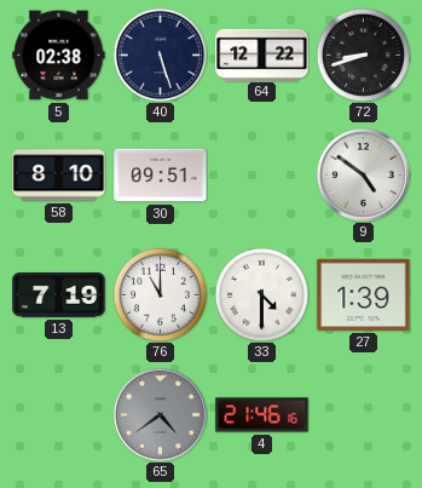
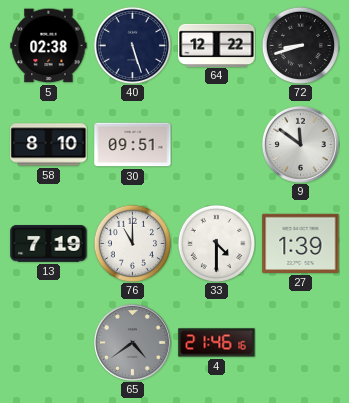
9: 4:51 -> 11:51
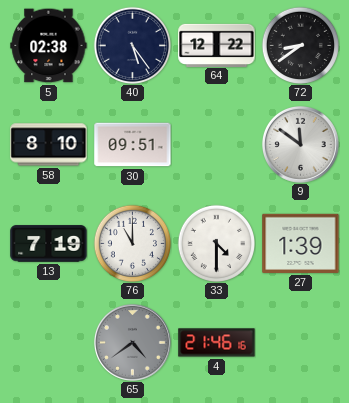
40: 5:27 -> 5:24
72: 8:42 -> 8:39
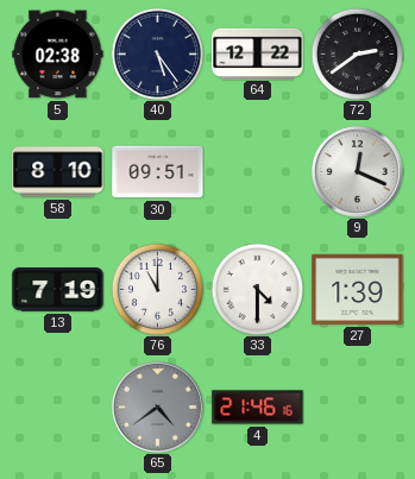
72: 8:39 -> 2:39
9: 11:51 -> 12:19
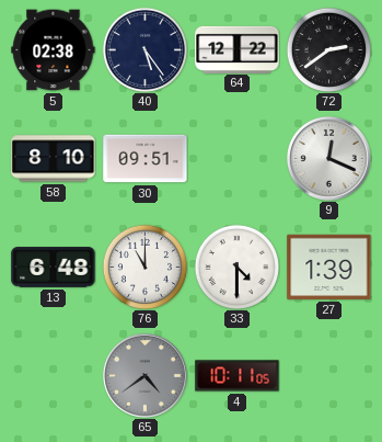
13: 7:19 -> 6:48
4: 21:46 -> 10:11
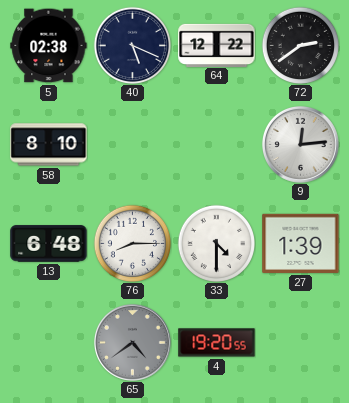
40: 5:24 -> 5:19
30: 09:51 -> none
9: 12:19 -> 12:14
76: 11:00 -> 8:15
4: 10:11 -> 19:20
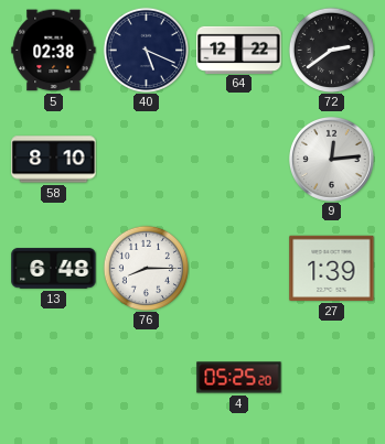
33: 4:30 -> none
65: 4:39 -> none
4: 19:20 -> 05:25
